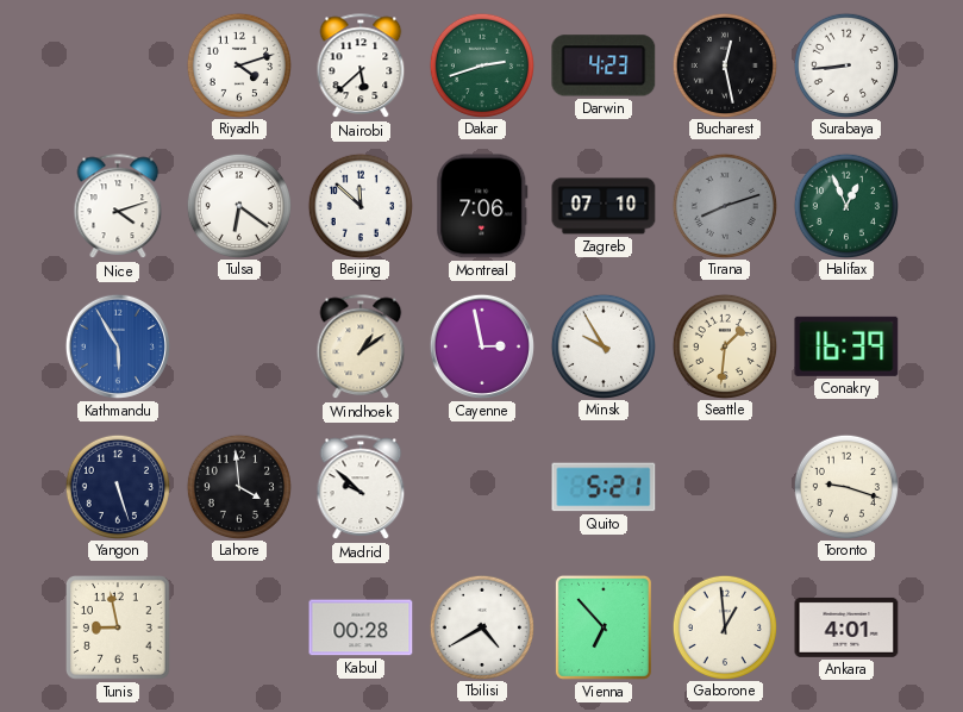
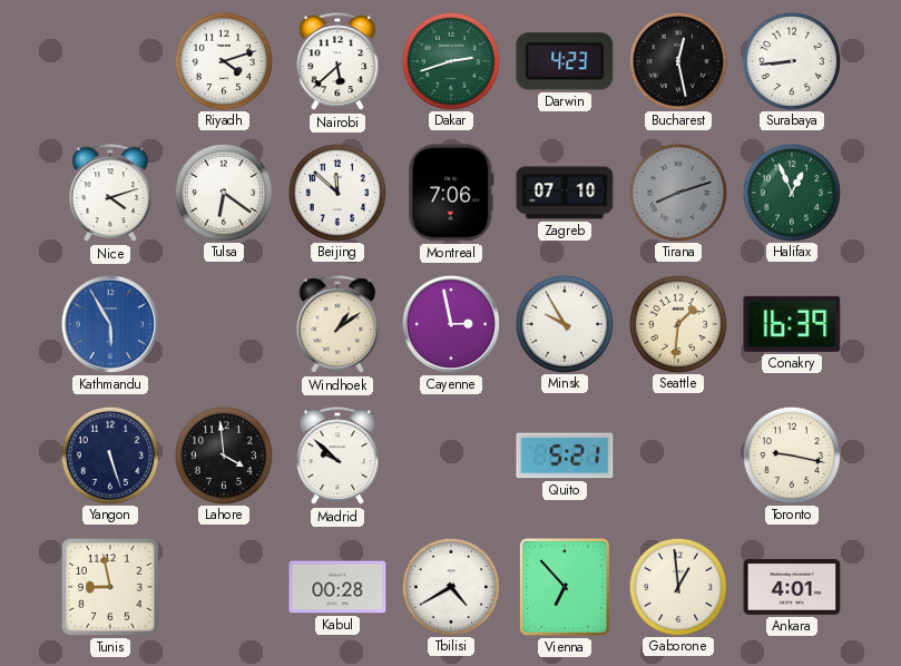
Toronto: 9:18 -> 9:17
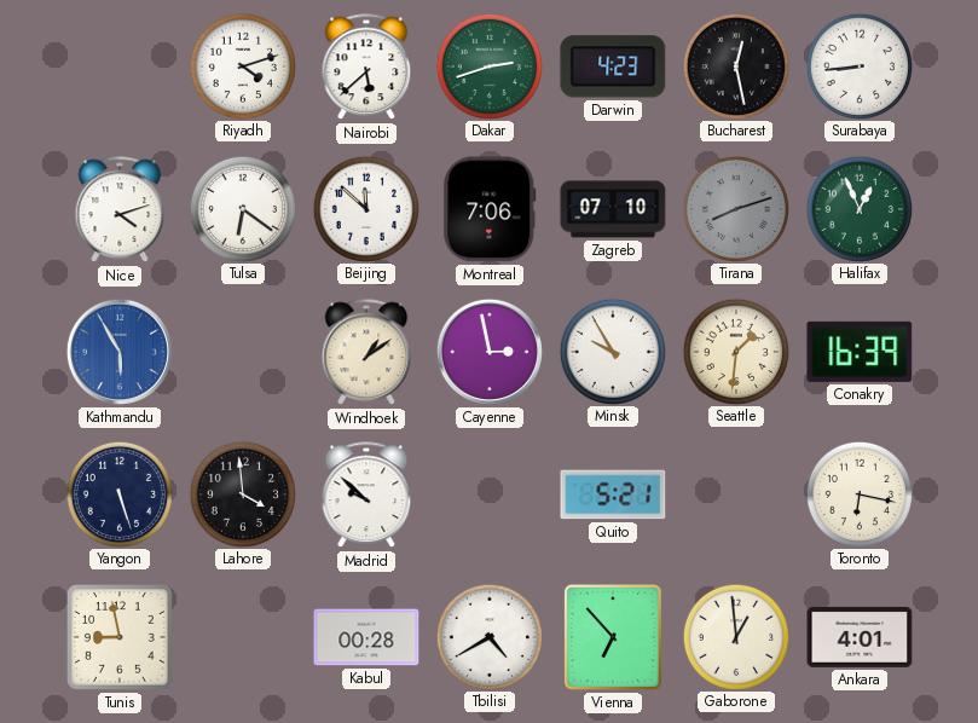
Toronto: 9:17 -> 6:17
